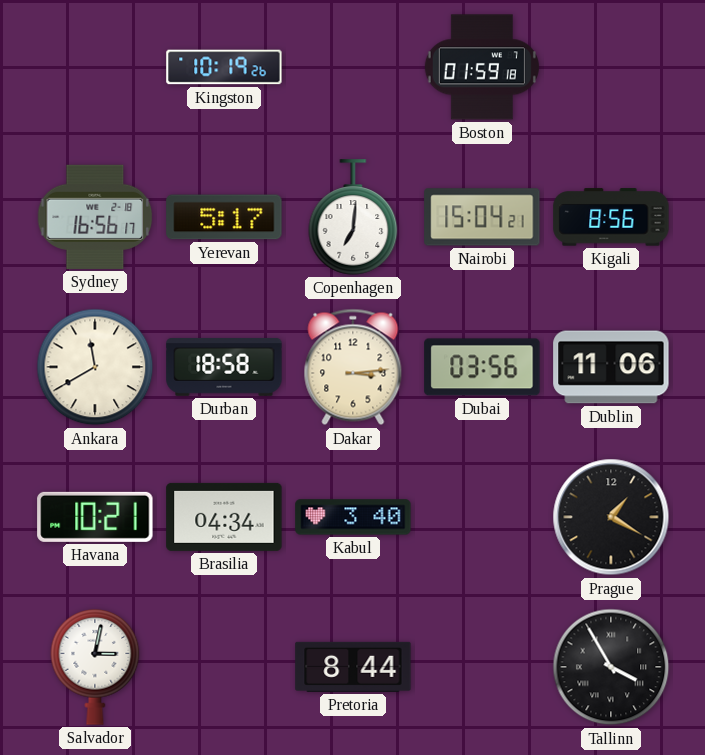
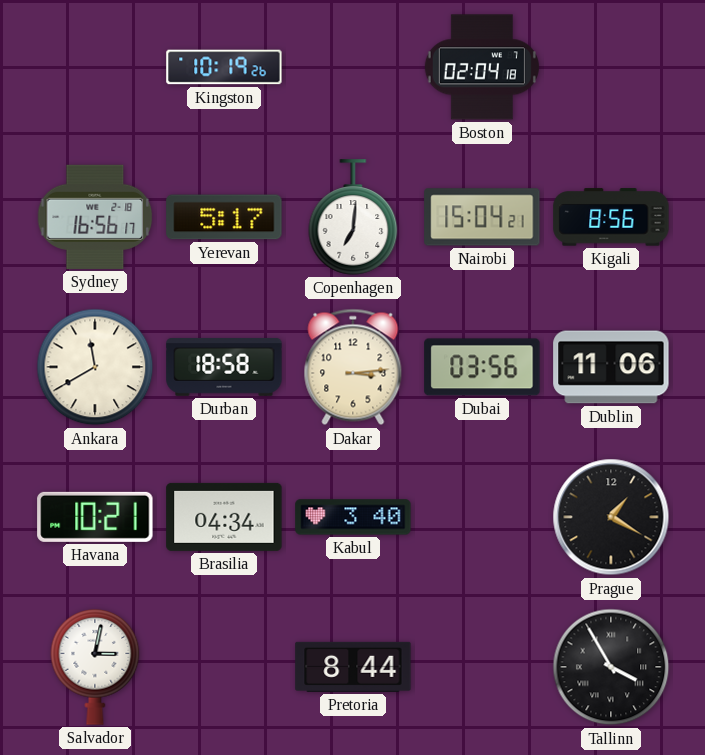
Boston: 01:59 -> 02:04
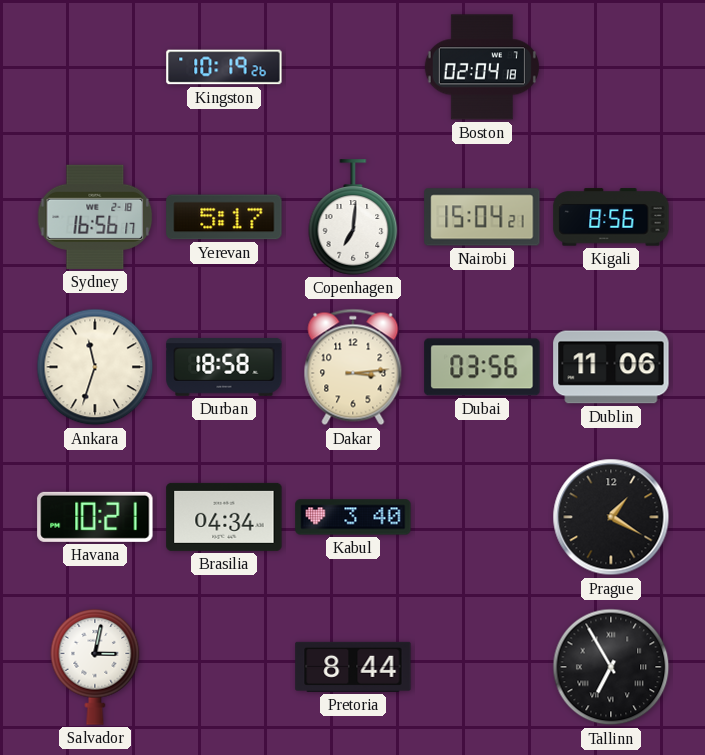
Ankara: 11:40 -> 11:33
Tallinn: 3:55 -> 6:55
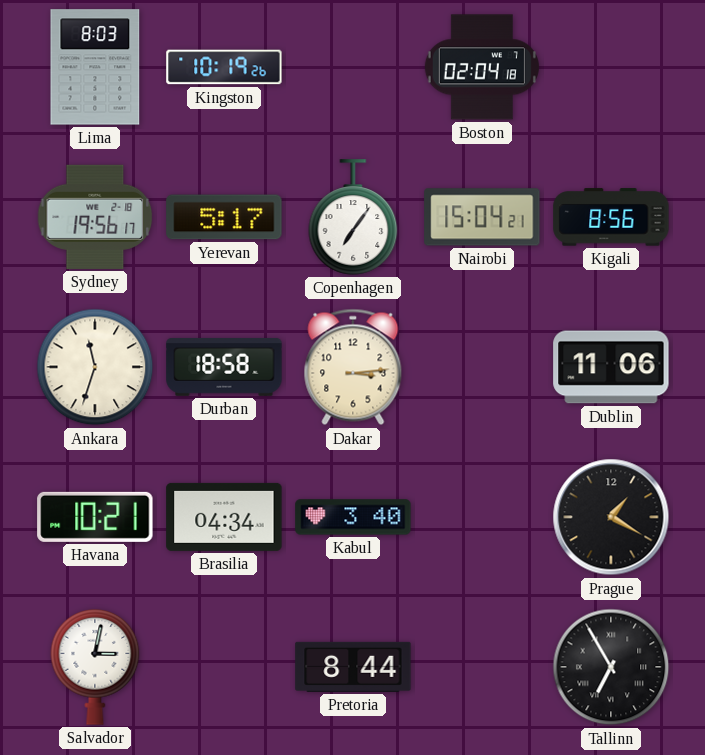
Lima: none -> 8:03
Sydney: 16:56 -> 19:56
Copenhagen: 7:01 -> 7:06
Dubai: 03:56 -> none
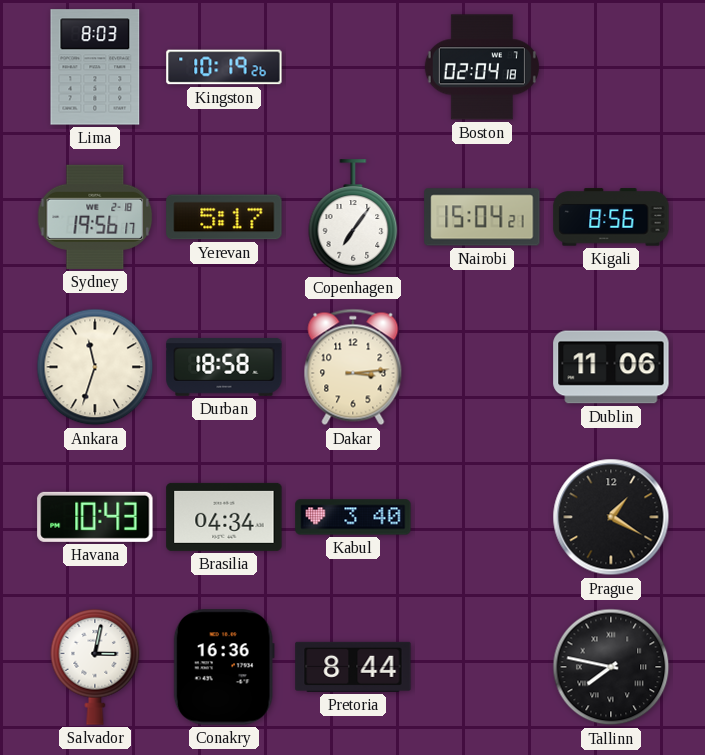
Havana: 10:21 -> 10:43
Conakry: none -> 16:36
Tallinn: 6:55 -> 7:47
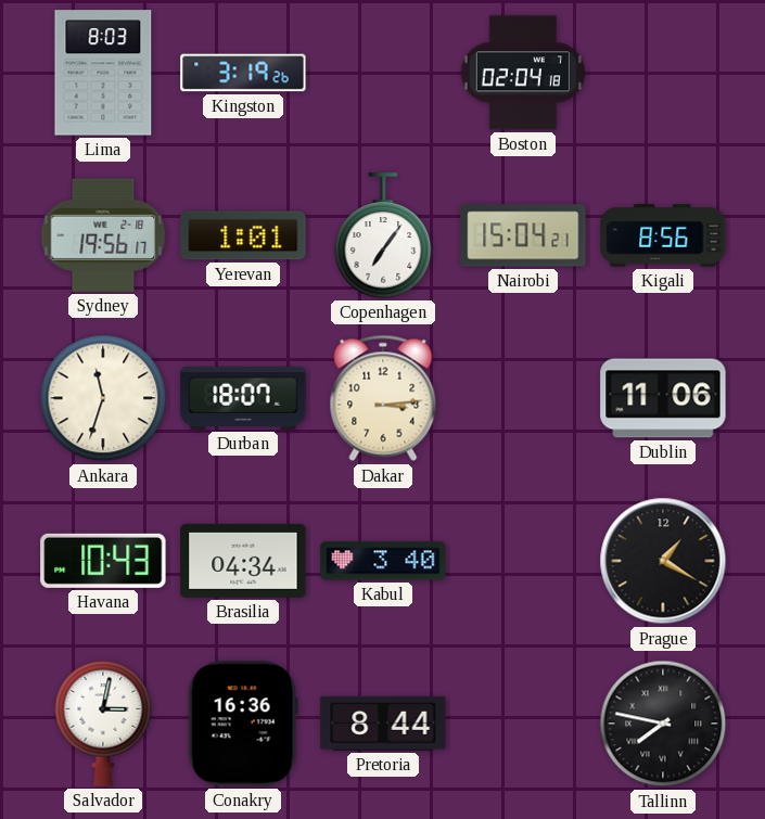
Kingston: 10:19 -> 3:19
Yerevan: 5:17 -> 1:01
Durban: 18:58 -> 18:07
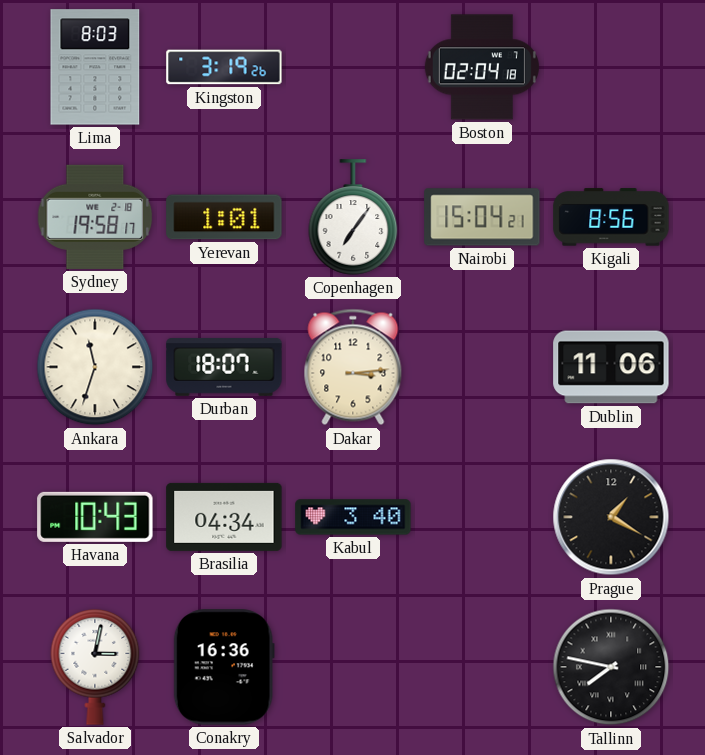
Sydney: 19:56 -> 19:58
Pretoria: 8:44 -> none
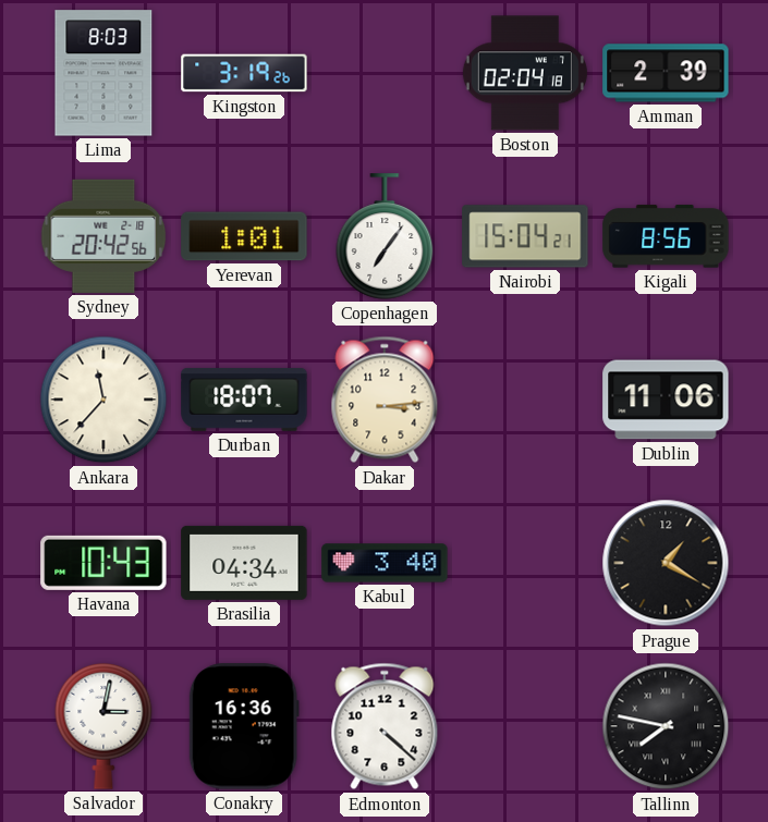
Amman: none -> 2:39
Sydney: 19:58 -> 20:42
Ankara: 11:33 -> 11:37
Edmonton: none -> 4:22
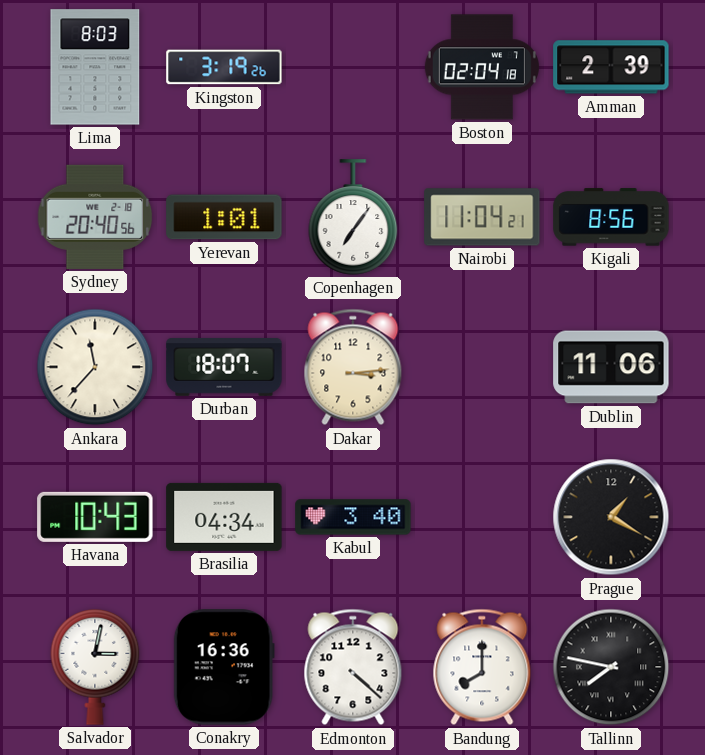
Sydney: 20:42 -> 20:40
Nairobi: 15:04 -> 11:04
Bandung: none -> 8:00
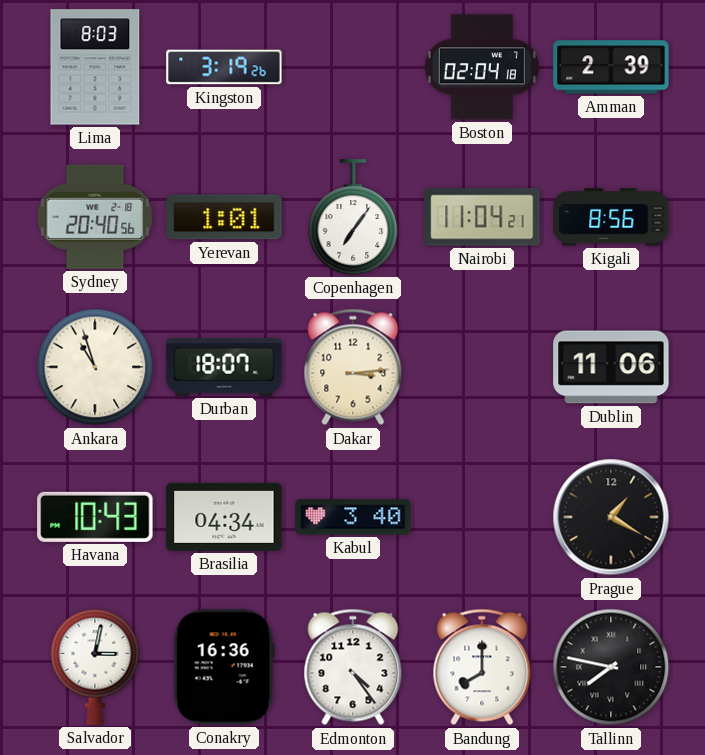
Ankara: 11:37 -> 10:57
Edmonton: 4:22 -> 4:24
